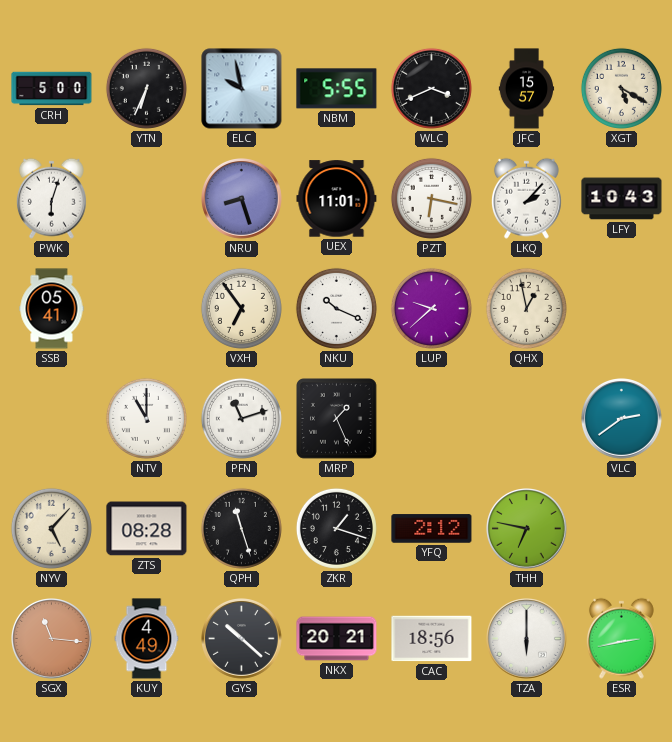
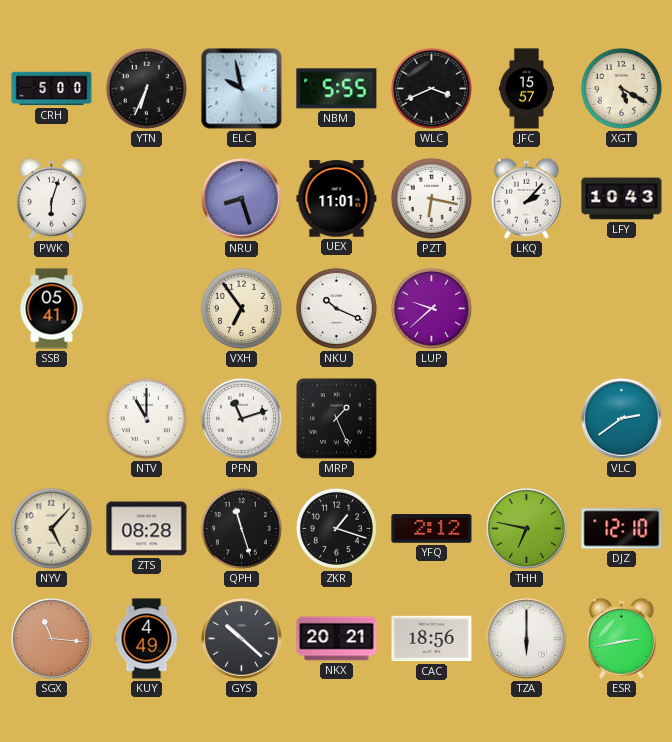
QHX: 12:58 -> none
DJZ: none -> 12:10
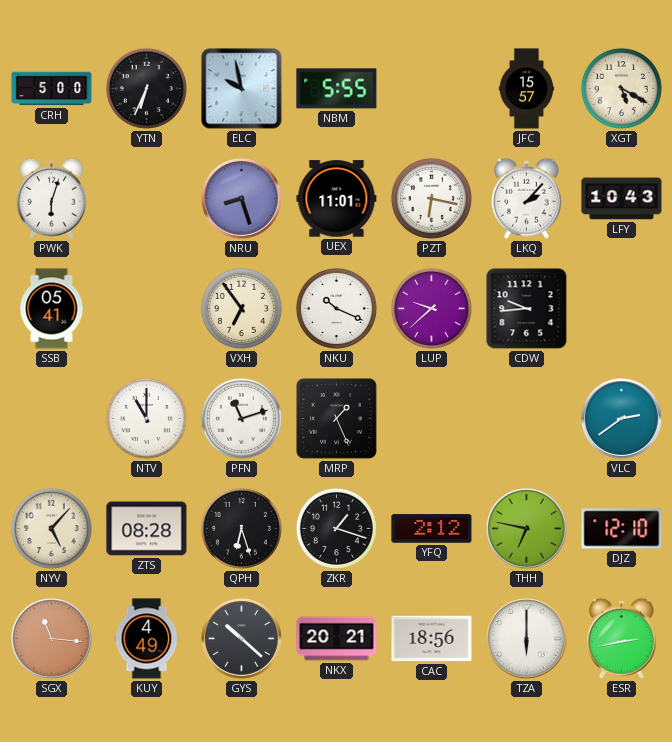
WLC: 3:41 -> none
CDW: none -> 9:44
QPH: 11:27 -> 6:27
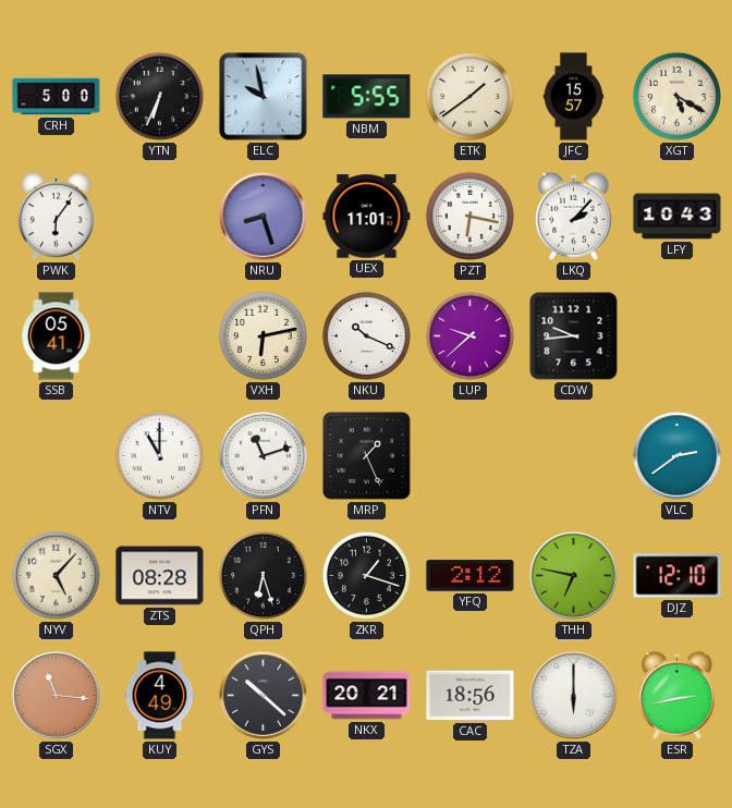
ETK: none -> 1:39
PWK: 6:03 -> 6:06
VXH: 6:54 -> 6:13
